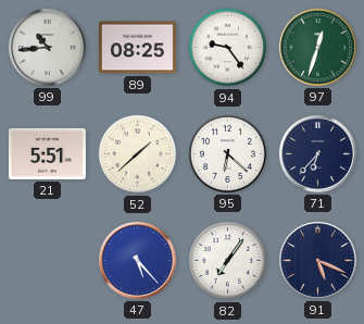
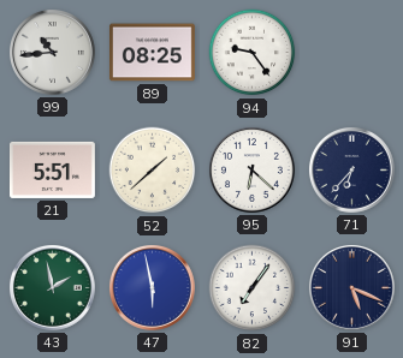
97: 12:33 -> none
43: none -> 1:58
47: 5:23 -> 5:58
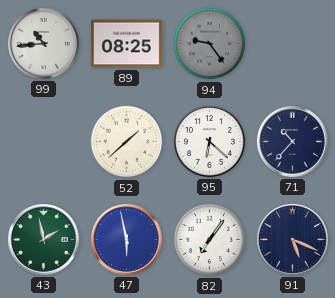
94 dial: white -> grey
21: 5:51 -> none
71: 6:37 -> 10:37
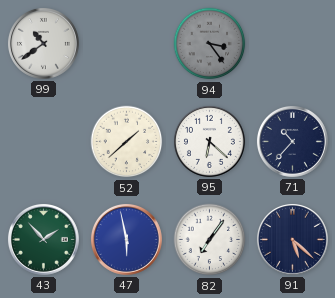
99: 10:44 -> 10:39
89: 08:25 -> none
94: 9:24 -> 3:24
43: 1:58 -> 1:53
91: 5:19 -> 5:22
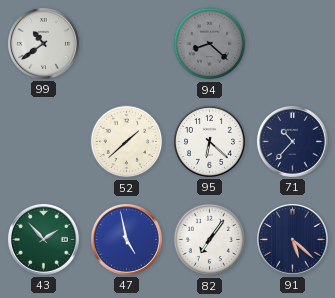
94: 3:24 -> 8:22
47: 5:58 -> 4:58
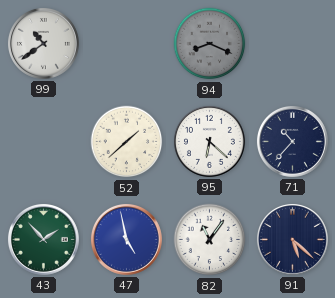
94: 8:22 -> 8:19
82: 7:06 -> 11:06
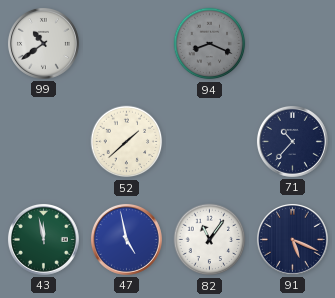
95: 6:22 -> none
43: 1:53 -> 11:58
91: 5:22 -> 5:19
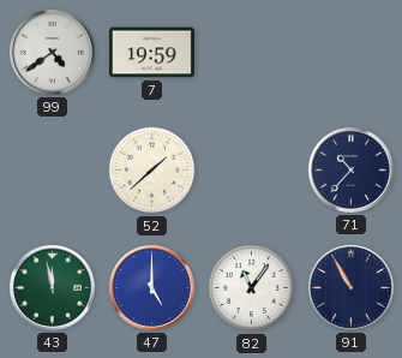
99: 10:39 -> 4:39
7: none -> 19:59
94: 8:19 -> none
47: 4:58 -> 5:00
91: 5:19 -> 10:55
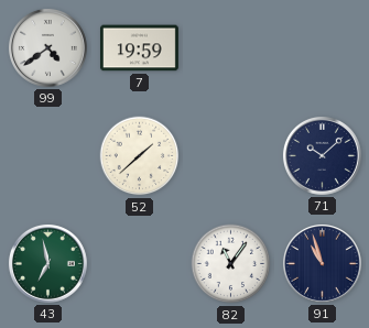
71: 10:37 -> 10:08
43: 11:58 -> 6:58
47: 5:00 -> none
91: 10:55 -> 10:57
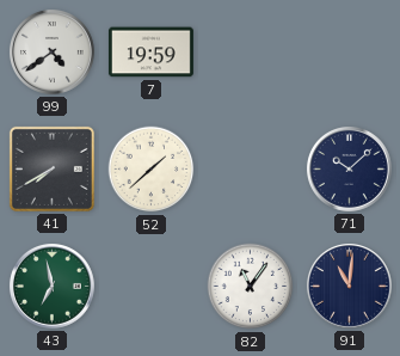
41: none -> 7:40
91: 10:57 -> 11:01
